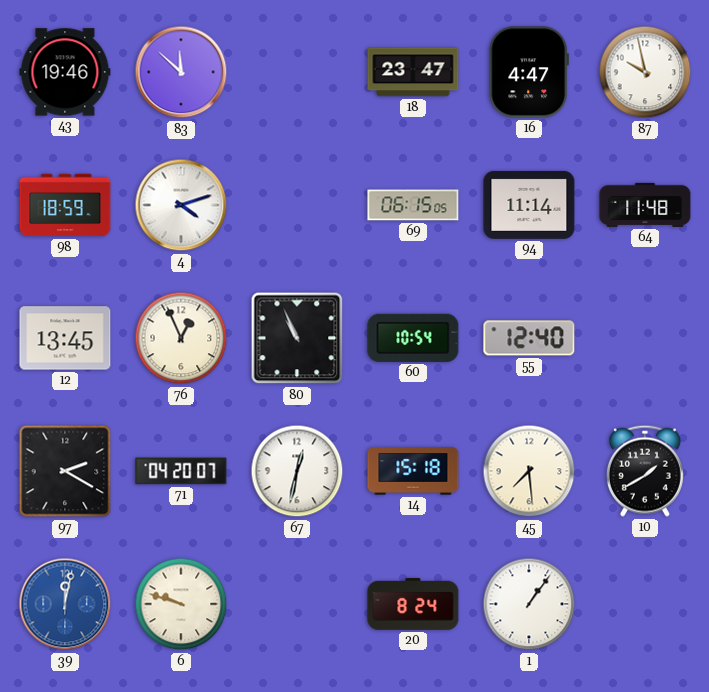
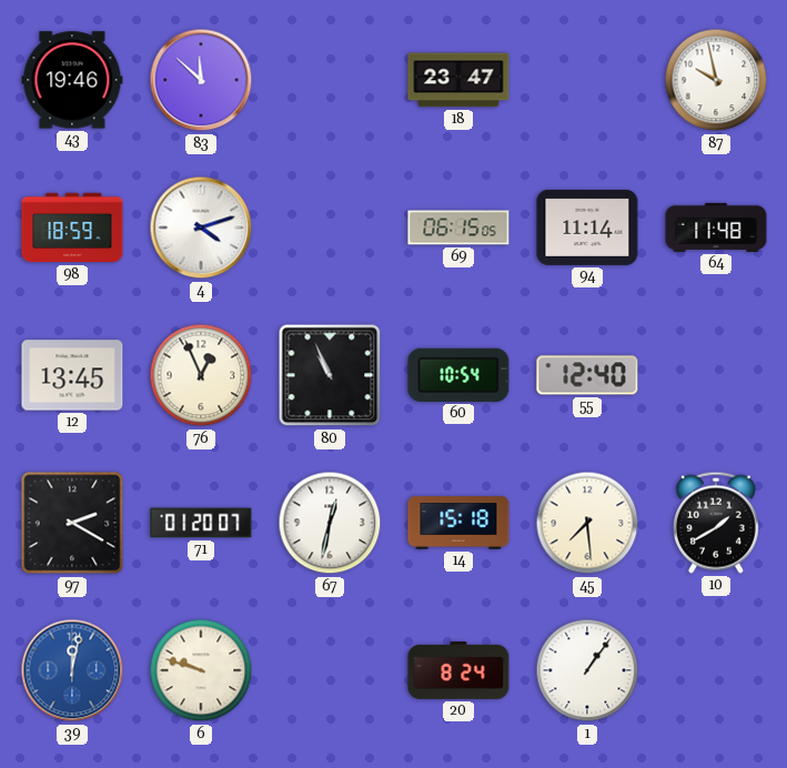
16: 4:47 -> none
71: 04:20 -> 01:20
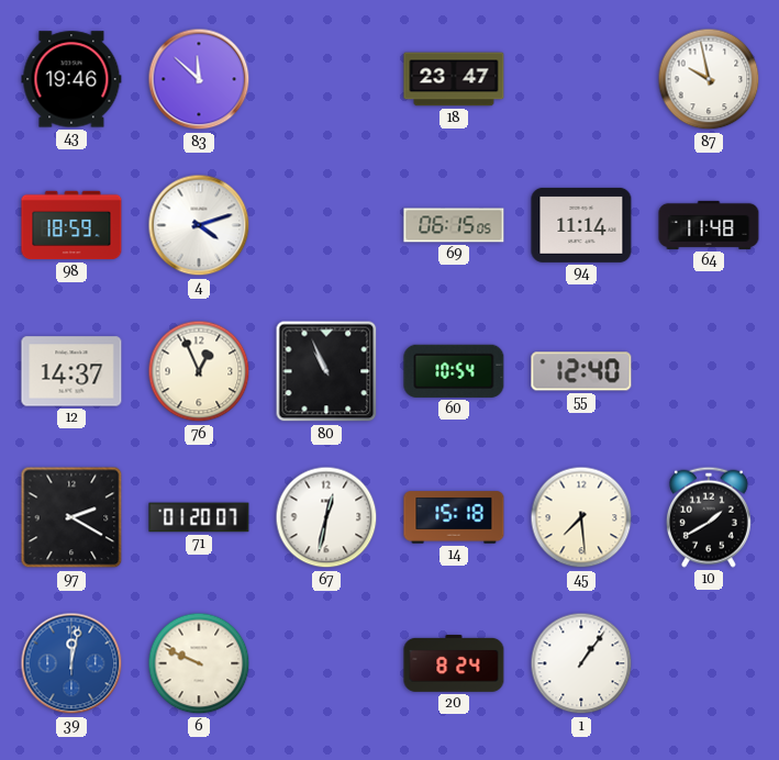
12: 13:45 -> 14:37
6: 9:48 -> 9:49
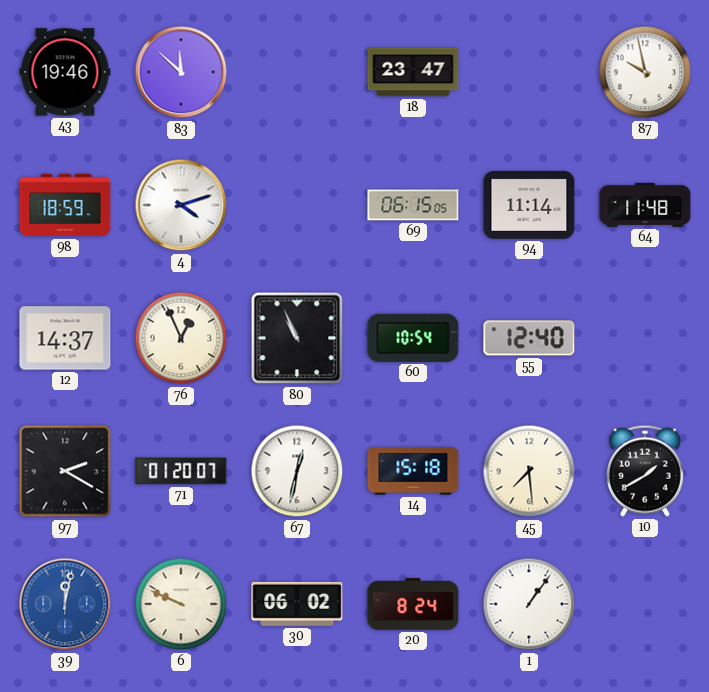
30: none -> 06:02
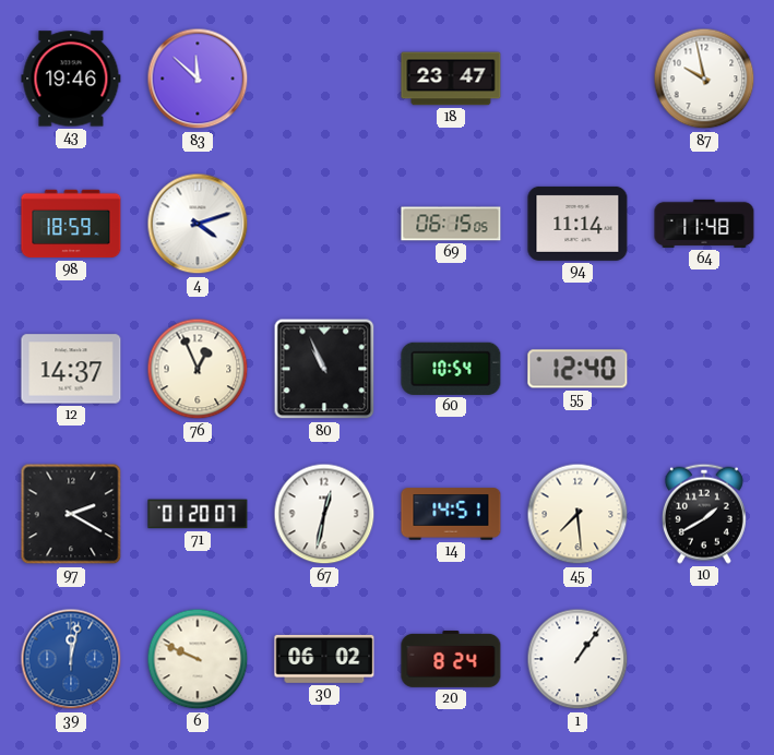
14: 15:18 -> 14:51
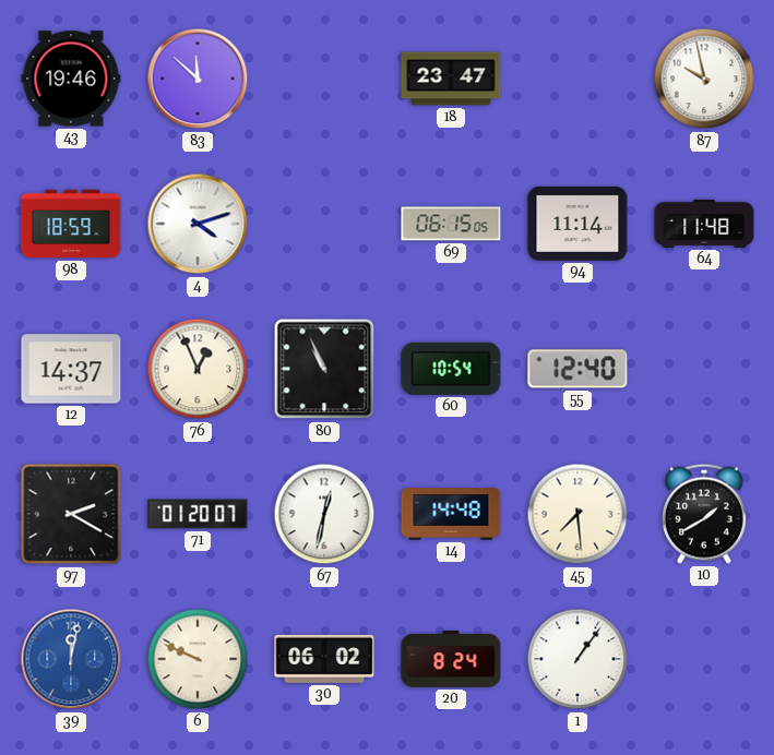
14: 14:51 -> 14:48
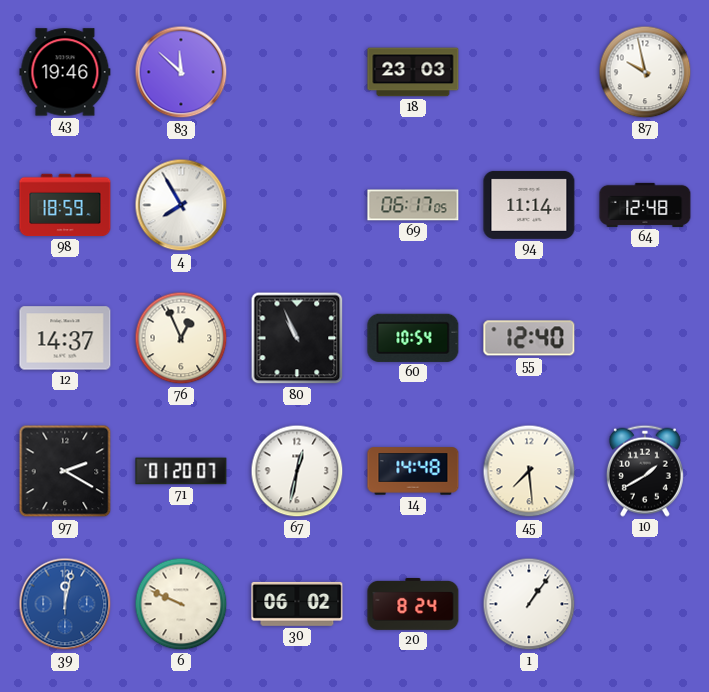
18: 23:47 -> 23:03
4: 4:12 -> 7:55
69: 06:15 -> 06:17
64: 11:48 -> 12:48
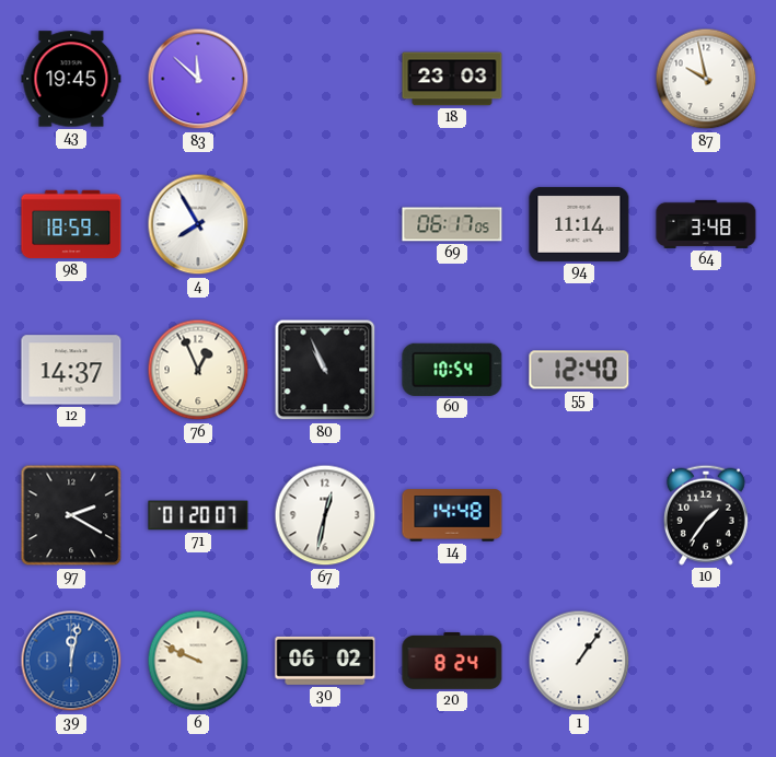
43: 19:46 -> 19:45
64: 12:48 -> 3:48
45: 7:29 -> none
10: 1:40 -> 1:36
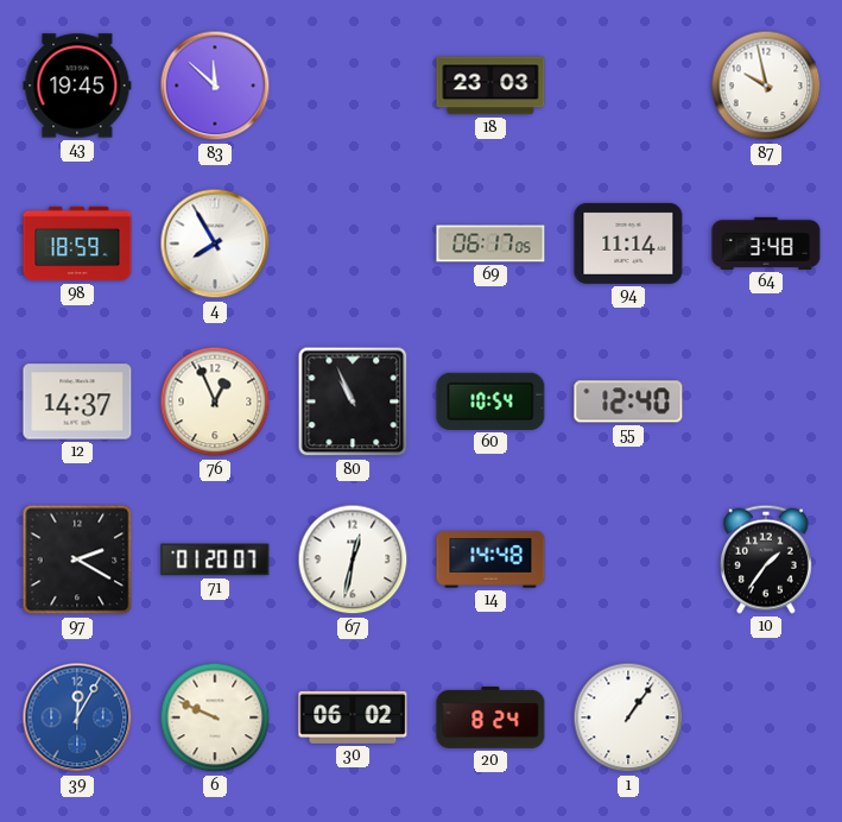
39: 12:02 -> 12:05
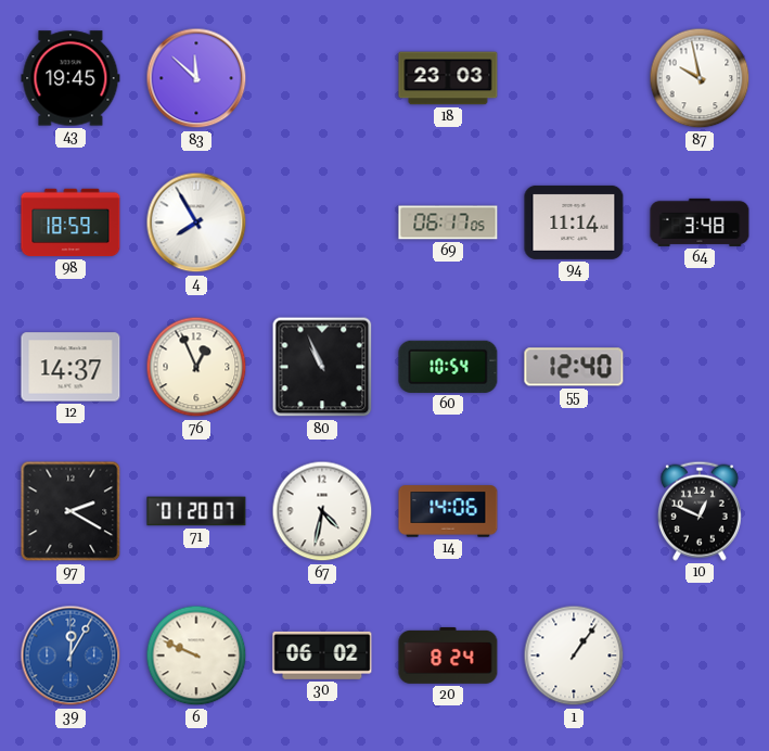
67: 12:32 -> 4:32
14: 14:48 -> 14:06
10: 1:36 -> 12:49
